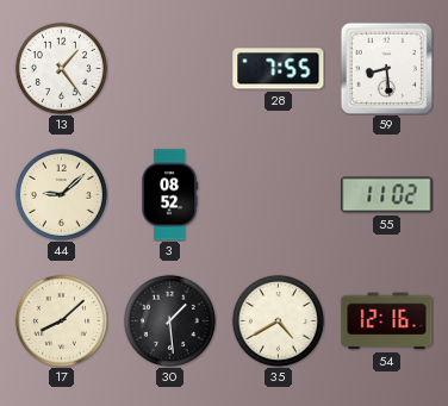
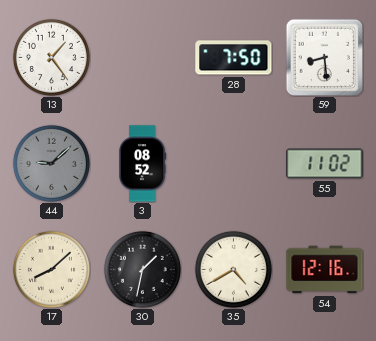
28: 7:55 -> 7:50
44 dial: cream -> grey
30: 1:29 -> 1:32
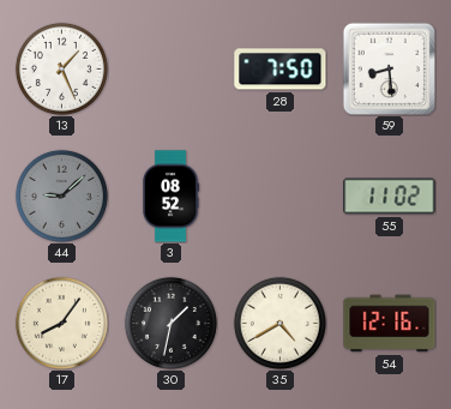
13: 1:24 -> 1:26
17: 8:08 -> 8:06
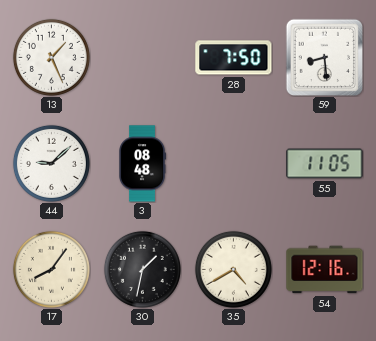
44 dial: grey -> white
3: 08:52 -> 08:48
55: 11:02 -> 11:05
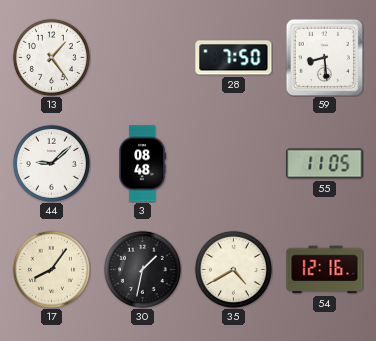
13: 1:26 -> 1:24
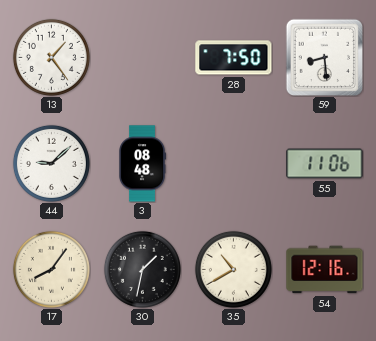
55: 11:05 -> 11:06
35: 4:40 -> 10:40
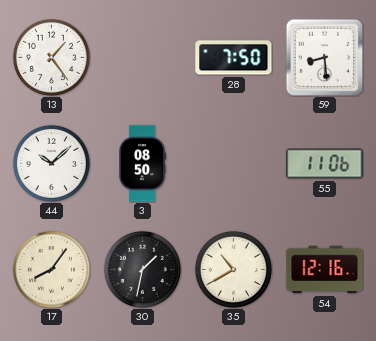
44: 9:08 -> 10:08
3: 08:48 -> 08:50
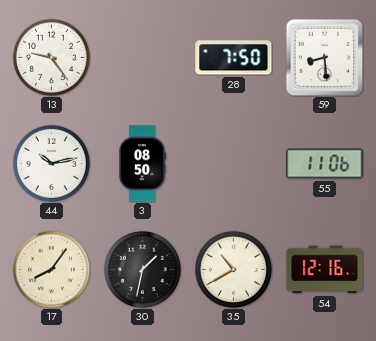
13: 1:24 -> 9:24
44: 10:08 -> 10:13
